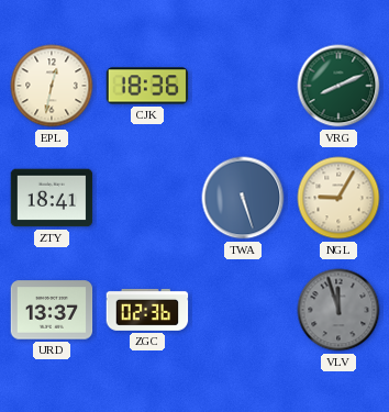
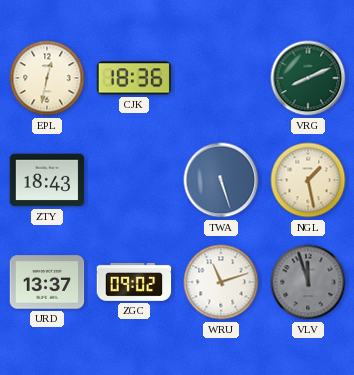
ZTY: 18:41 -> 18:43
NGL: 9:05 -> 1:28
ZGC: 02:36 -> 09:02
WRU: none -> 11:12
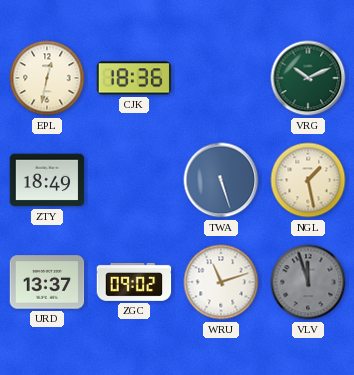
VRG: 8:11 -> 10:11
ZTY: 18:43 -> 18:49
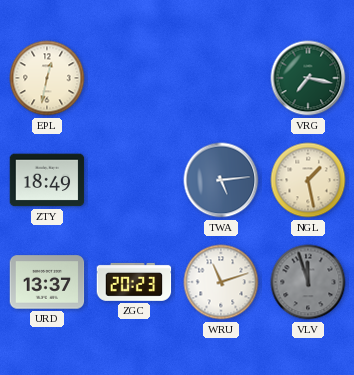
CJK: 18:36 -> none
VRG: 10:11 -> 7:17
TWA: 5:27 -> 5:14
ZGC: 09:02 -> 20:23
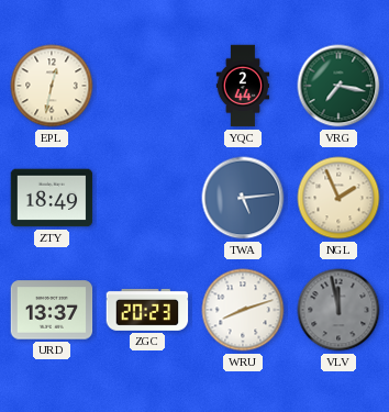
YQC: none -> 2:44
NGL: 1:28 -> 1:56
WRU: 11:12 -> 8:12
VLV: 11:57 -> 11:58
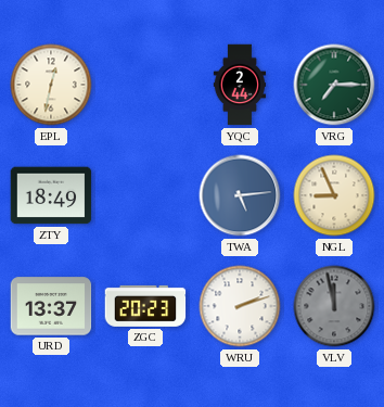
VRG: 7:17 -> 7:15
NGL: 1:56 -> 8:56
WRU: 8:12 -> 2:12
